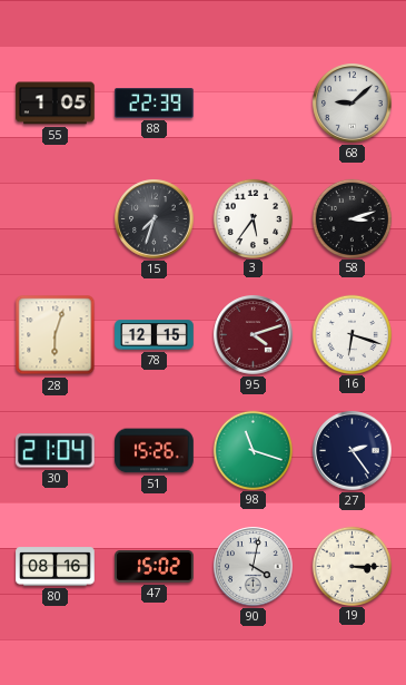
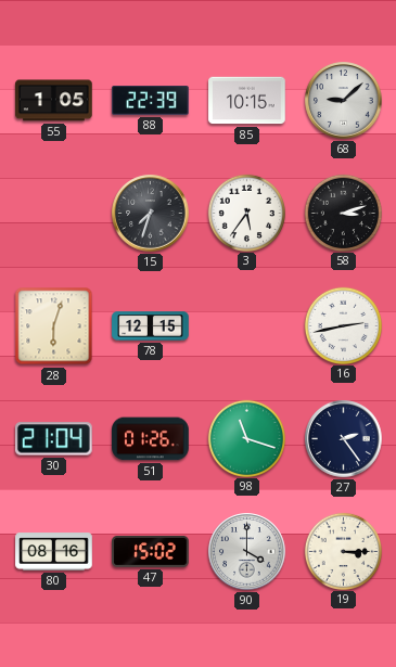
85: none -> 10:15
95: 4:12 -> none
16: 6:18 -> 2:43
51: 15:26 -> 01:26
90: 4:02 -> 4:00
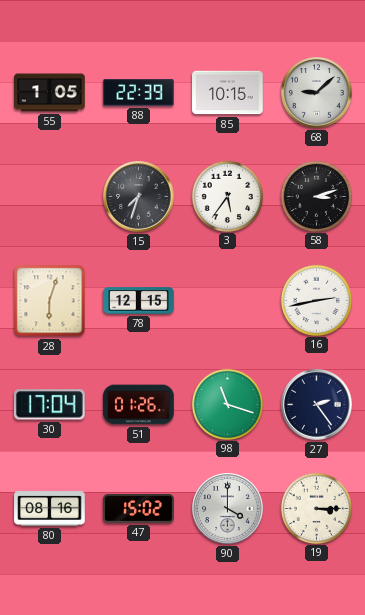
30: 21:04 -> 17:04
